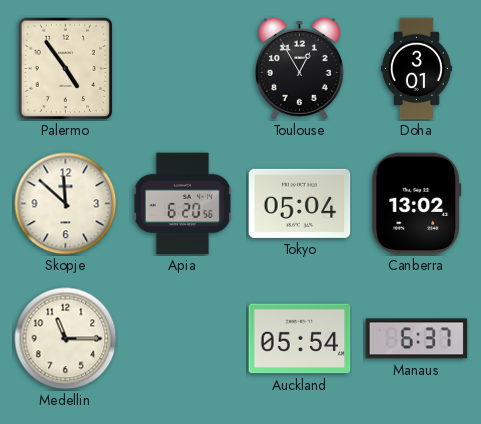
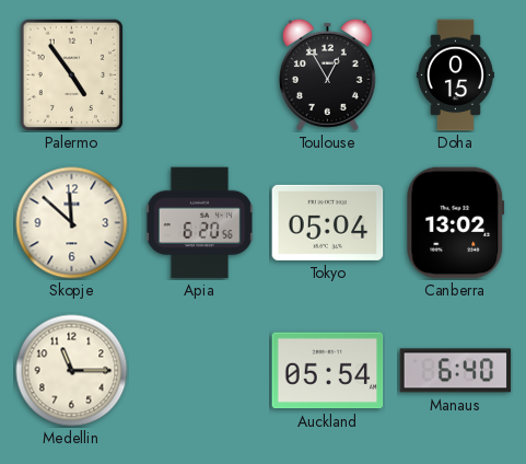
Doha: 3:01 -> 0:15
Manaus: 6:37 -> 6:40
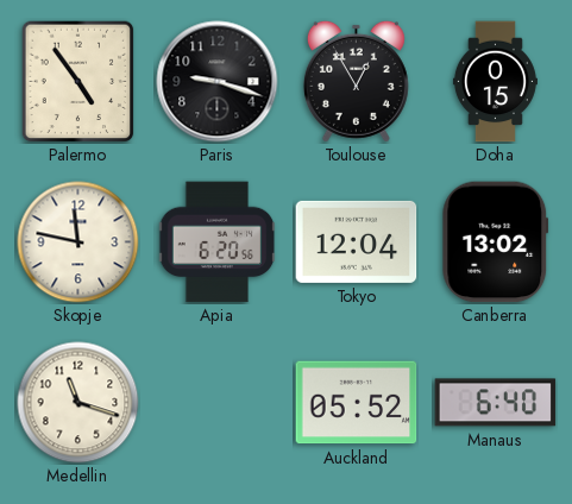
Paris: none -> 9:18
Skopje: 11:52 -> 11:47
Tokyo: 05:04 -> 12:04
Medellin: 11:15 -> 11:18
Auckland: 05:54 -> 05:52
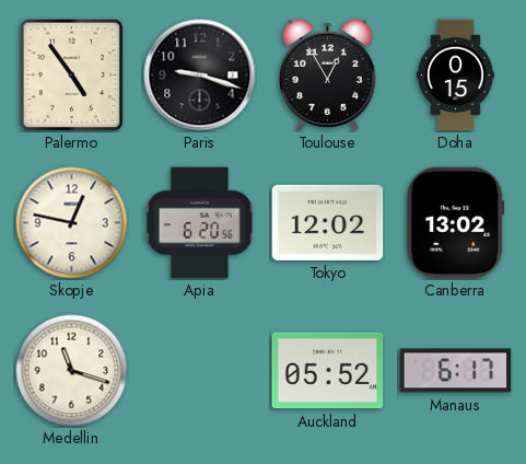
Skopje: 11:47 -> 12:47
Tokyo: 12:04 -> 12:02
Manaus: 6:40 -> 6:17
